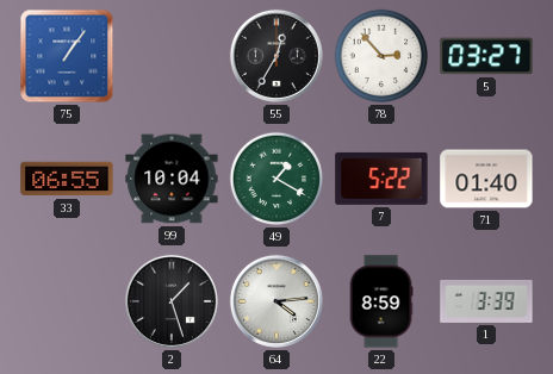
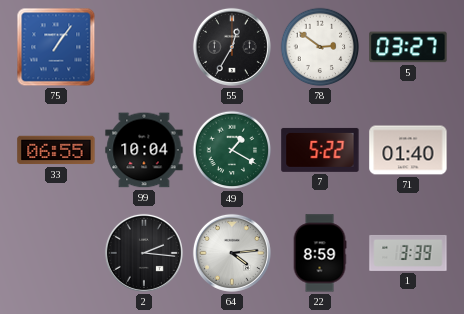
78: 2:53 -> 2:51
2: 1:27 -> 2:16
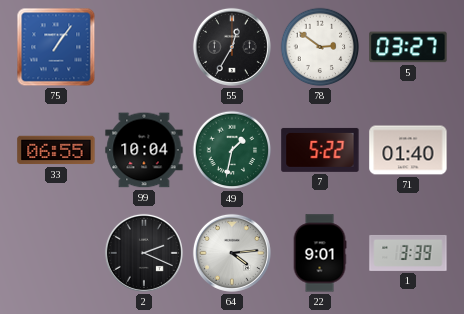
49: 1:20 -> 1:32
2: 2:16 -> 2:19
22: 8:59 -> 9:01
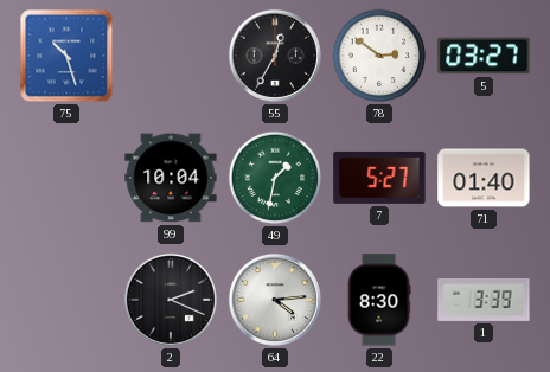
75: 1:06 -> 10:27
33: 06:55 -> none
7: 5:22 -> 5:27
22: 9:01 -> 8:30
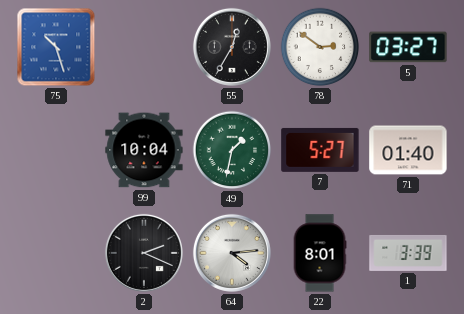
22: 8:30 -> 8:01
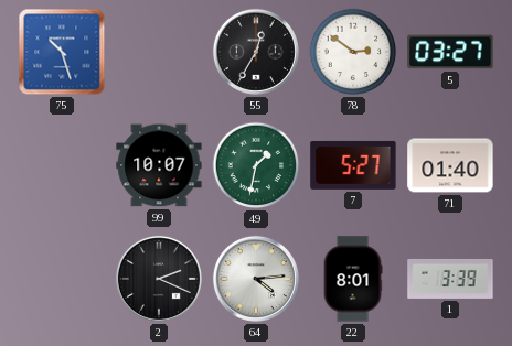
99: 10:04 -> 10:07
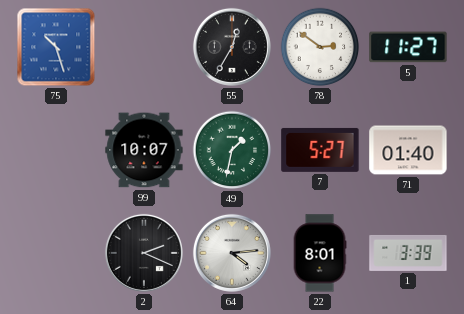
5: 03:27 -> 11:27
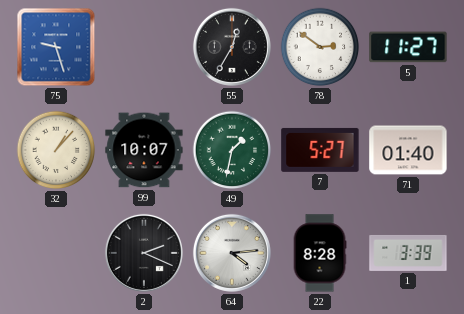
75: 10:27 -> 9:27
32: none -> 1:07
22: 8:01 -> 8:28
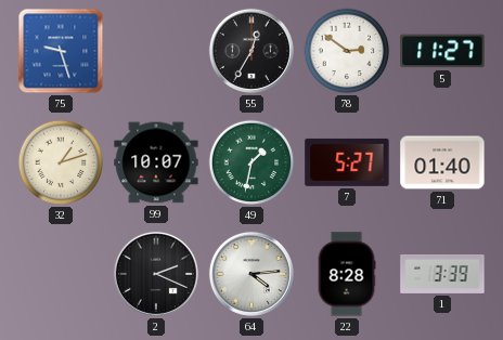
32: 1:07 -> 1:12
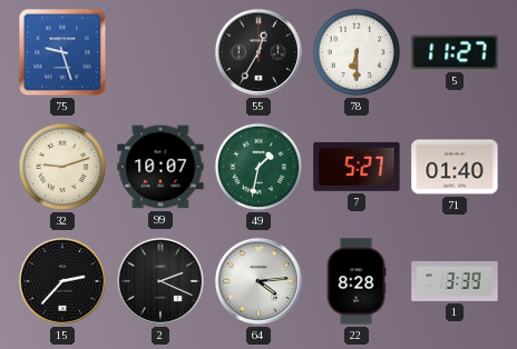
78: 2:51 -> 6:30
32: 1:12 -> 9:12
15: none -> 2:37
